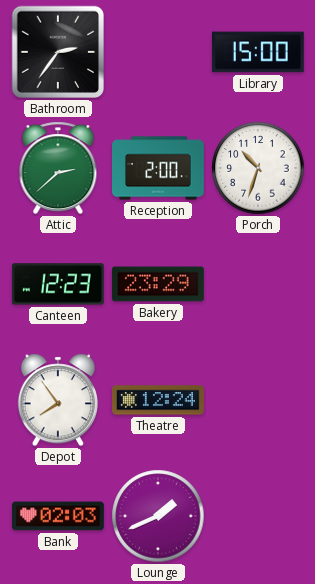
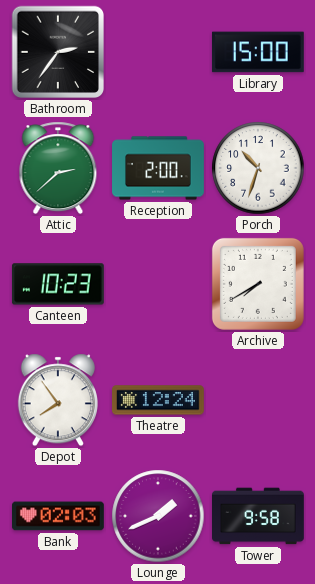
Canteen: 12:23 -> 10:23
Bakery: 23:29 -> none
Archive: none -> 7:40
Tower: none -> 9:58
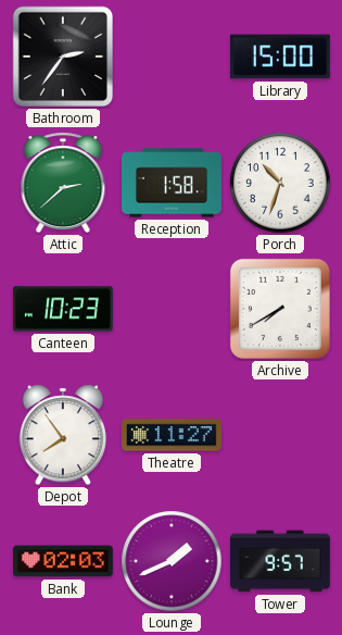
Reception: 2:00 -> 1:58
Theatre: 12:24 -> 11:27
Tower: 9:58 -> 9:57
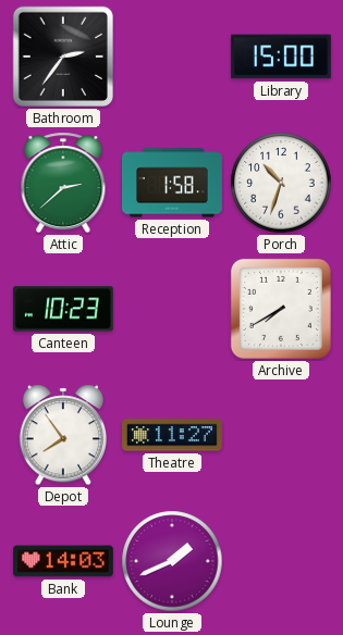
Bank: 02:03 -> 14:03
Tower: 9:57 -> none
